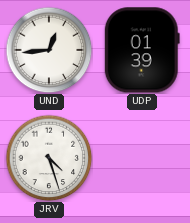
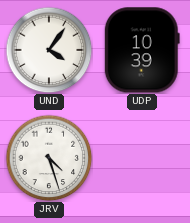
UND: 12:44 -> 4:06
UDP: 01:39 -> 10:39
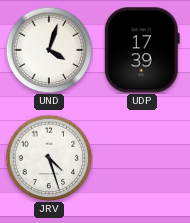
UND: 4:06 -> 4:03
UDP: 10:39 -> 17:39
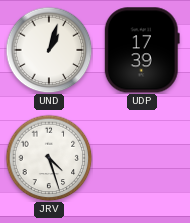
UND: 4:03 -> 1:03
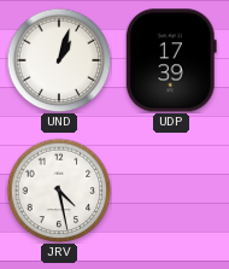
JRV: 4:27 -> 4:28
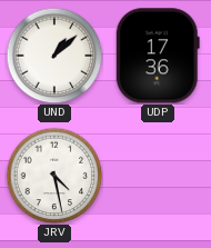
UND: 1:03 -> 1:08
UDP: 17:39 -> 17:36
